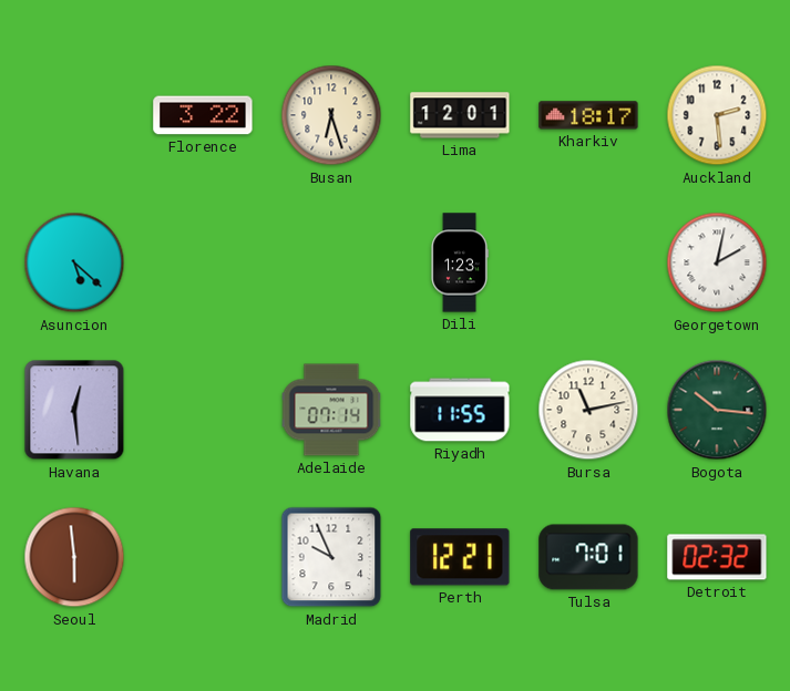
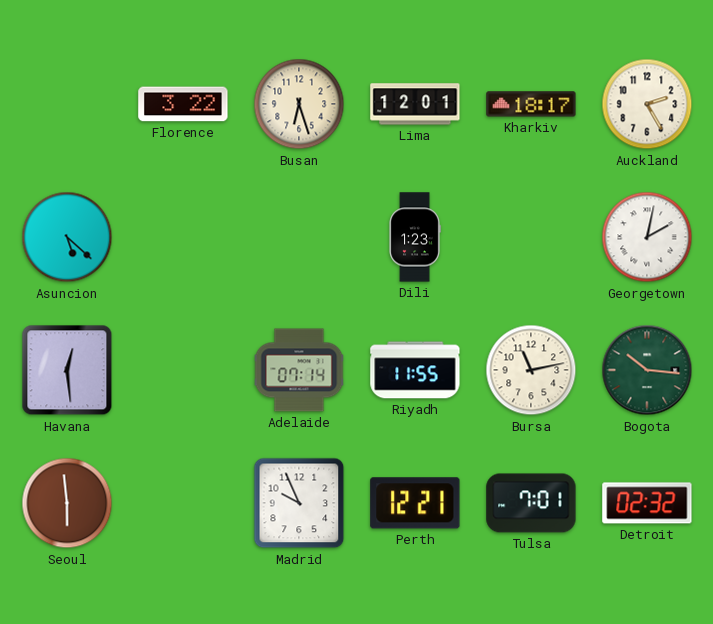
Auckland: 2:29 -> 2:25
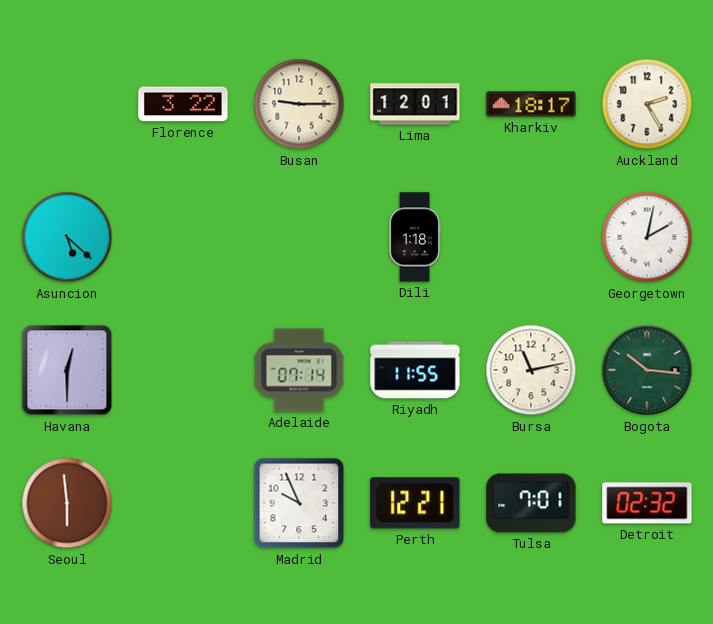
Busan: 6:27 -> 9:15
Dili: 1:23 -> 1:18
Havana: 12:29 -> 12:30
